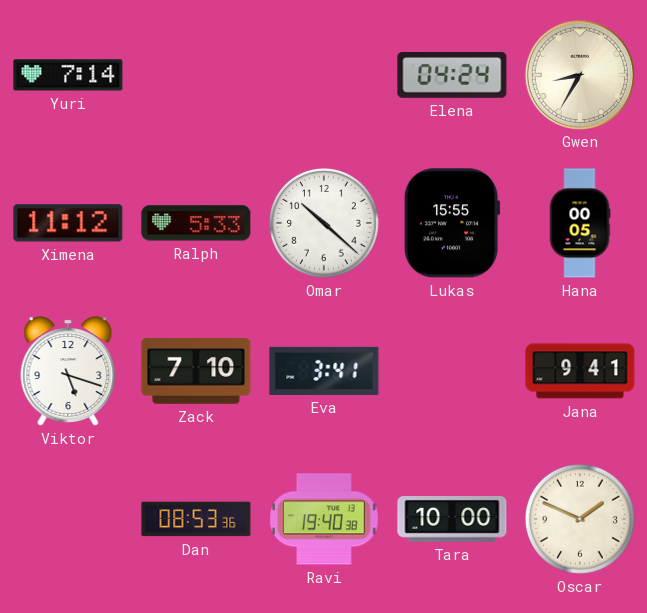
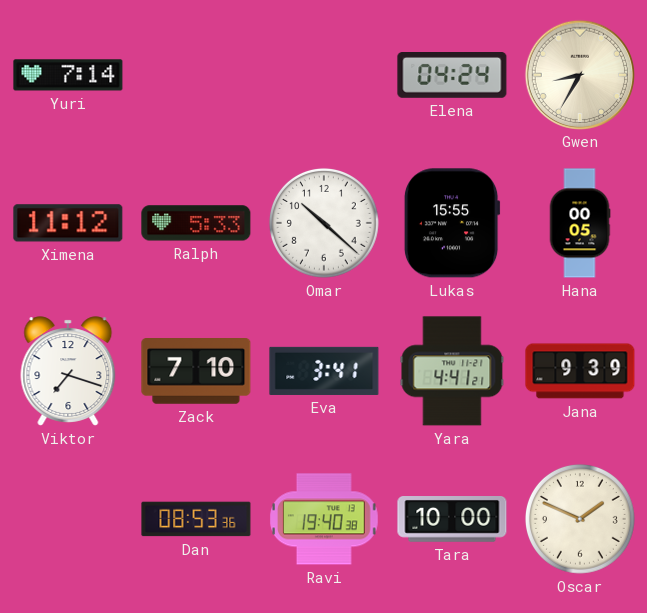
Viktor: 5:18 -> 7:18
Yara: none -> 4:41
Jana: 9:41 -> 9:39
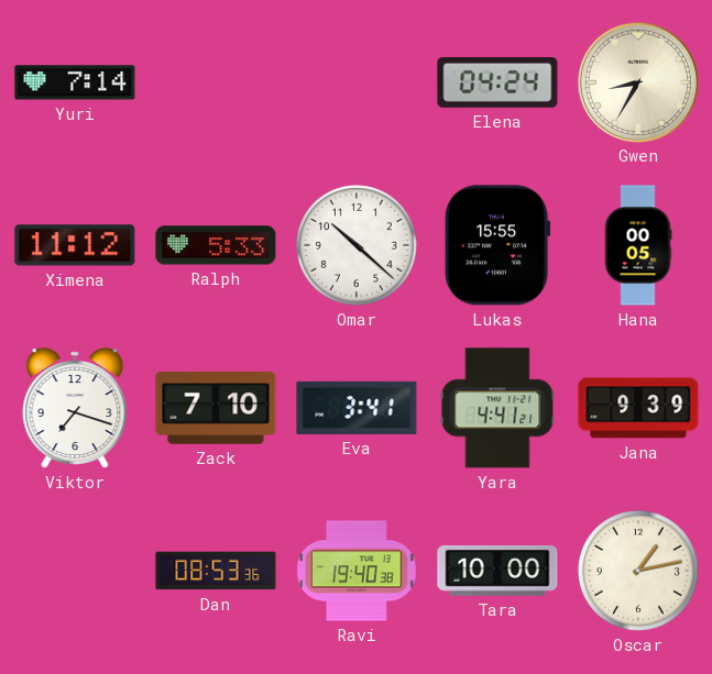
Oscar: 1:49 -> 1:13
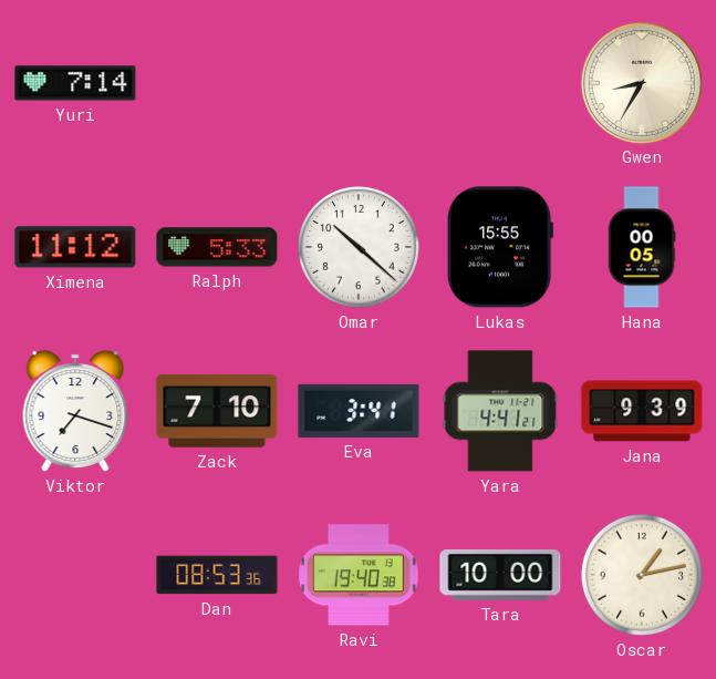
Elena: 04:24 -> none
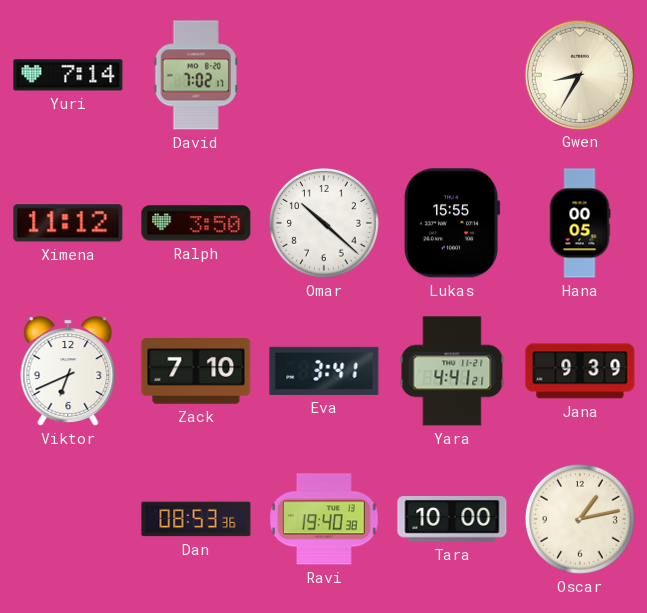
David: none -> 7:02
Ralph: 5:33 -> 3:50
Viktor: 7:18 -> 6:41
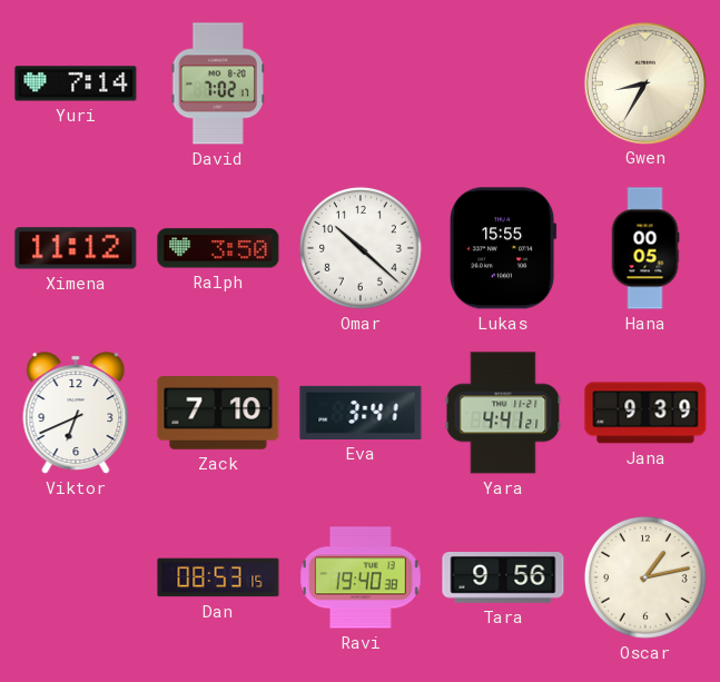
Dan: 08:53:36 -> 08:53:15
Tara: 10:00 -> 9:56
